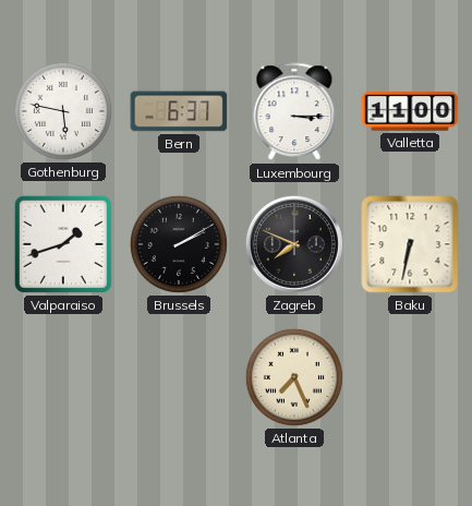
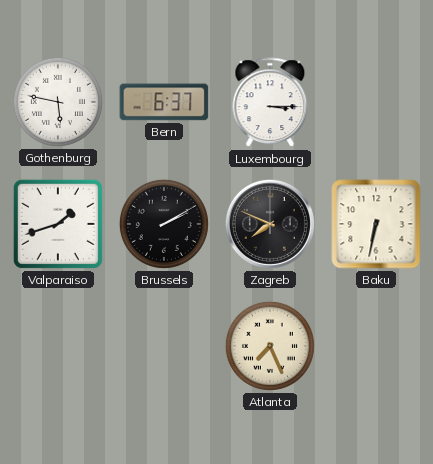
Valletta: 11:00 -> none
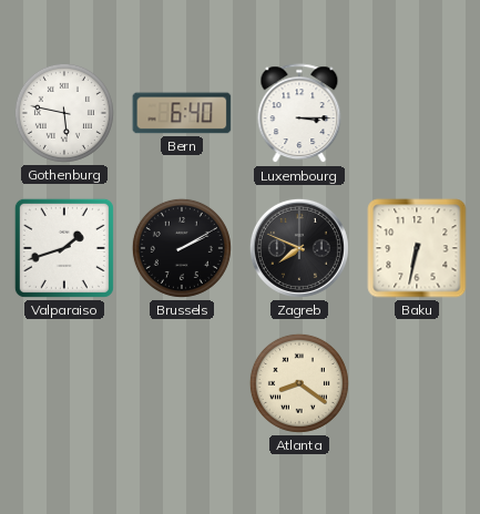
Bern: 6:37 -> 6:40
Atlanta: 7:26 -> 8:21
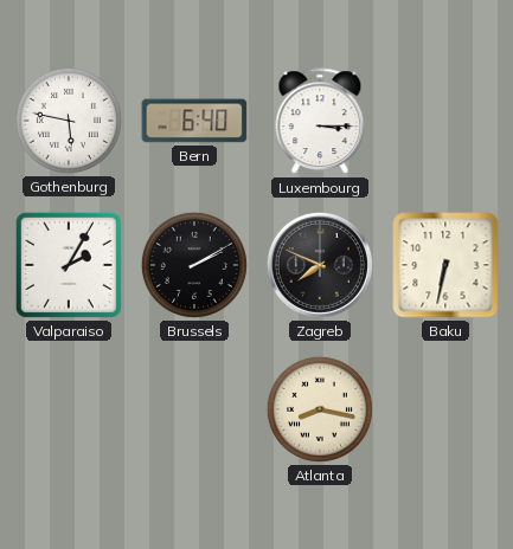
Valparaiso: 1:42 -> 2:05
Atlanta: 8:21 -> 8:17
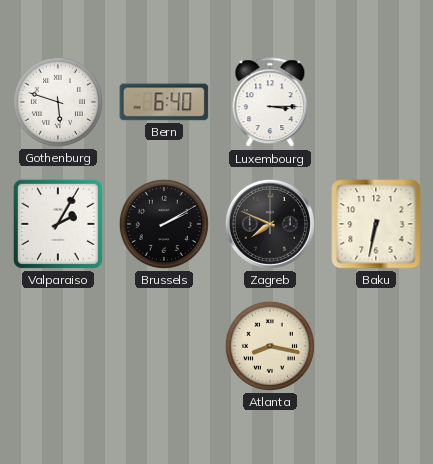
Gothenburg: 5:47 -> 5:48
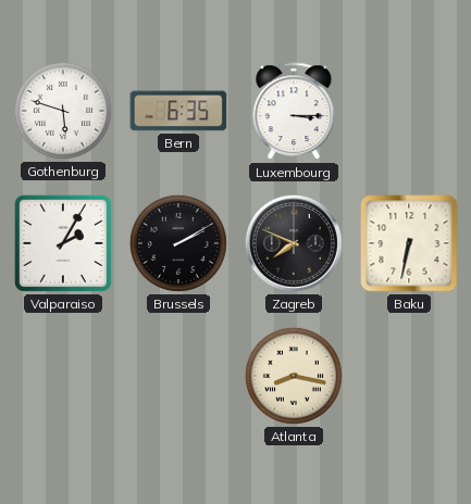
Bern: 6:40 -> 6:35
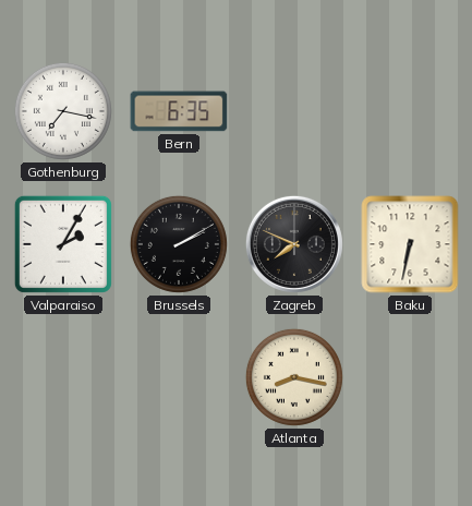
Gothenburg: 5:48 -> 7:17
Luxembourg: 3:15 -> none
